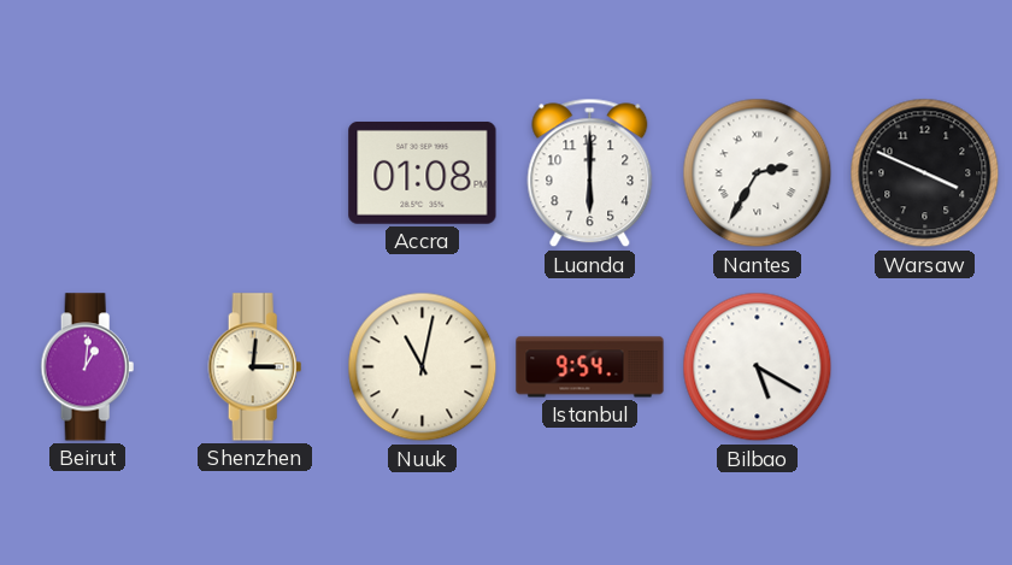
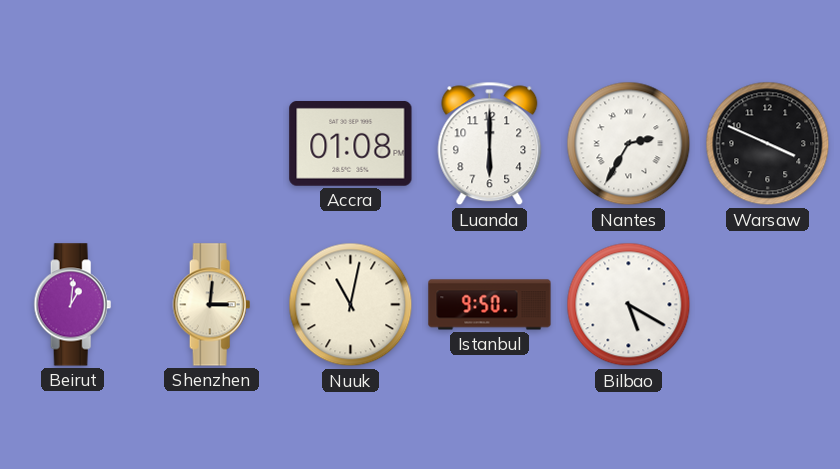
Istanbul: 9:54 -> 9:50
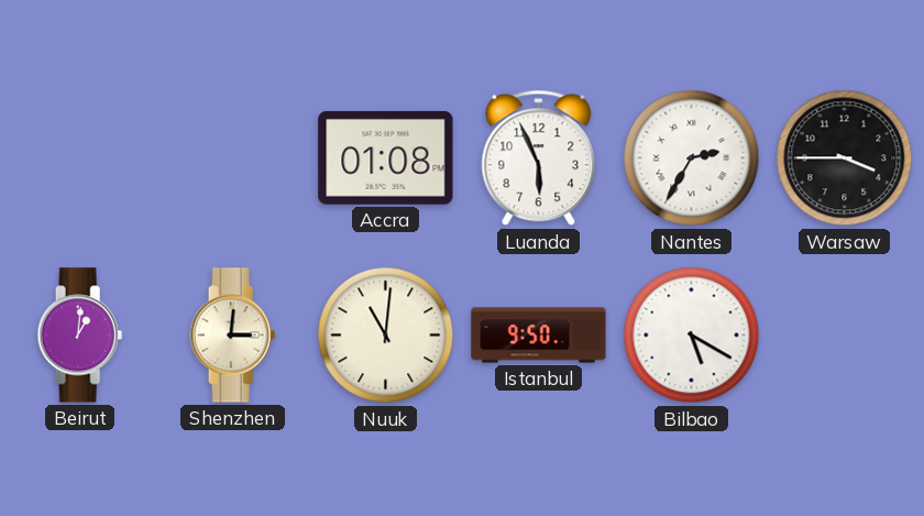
Luanda: 6:00 -> 5:56
Warsaw: 3:49 -> 3:45
Nuuk: 11:02 -> 11:01
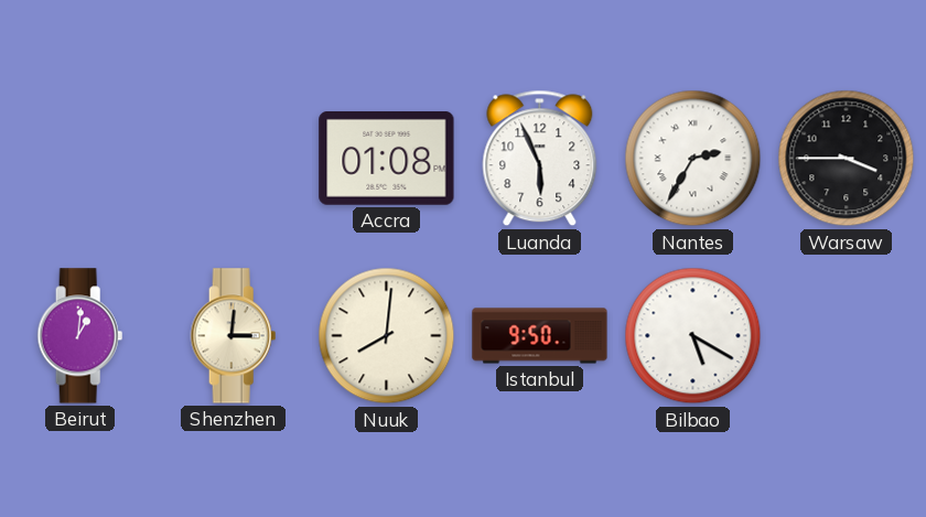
Nuuk: 11:01 -> 8:01
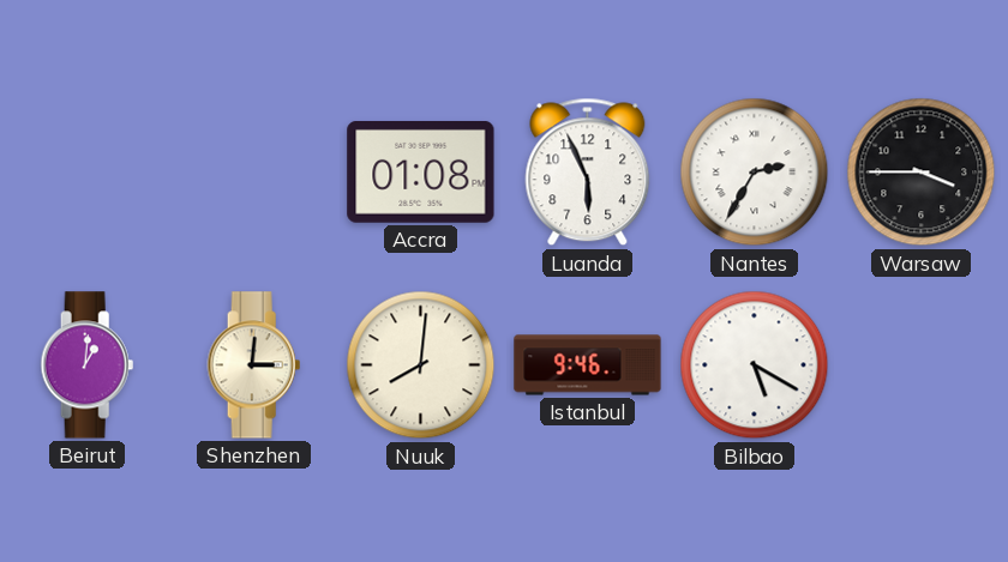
Istanbul: 9:50 -> 9:46
